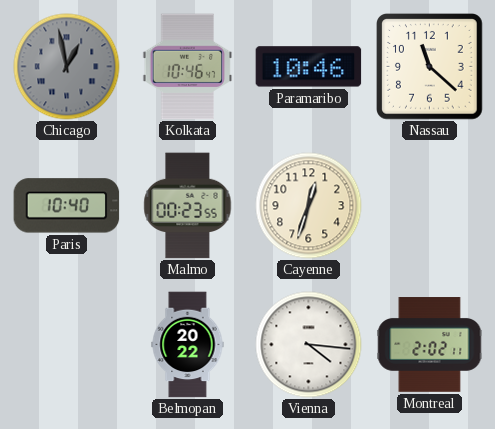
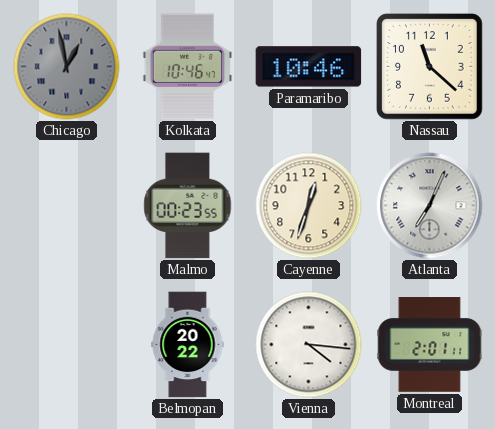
Paris: 10:40 -> none
Atlanta: none -> 7:04
Montreal: 2:02 -> 2:01
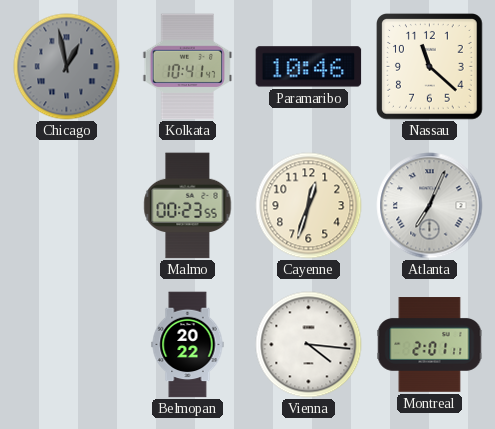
Kolkata: 10:46 -> 10:41
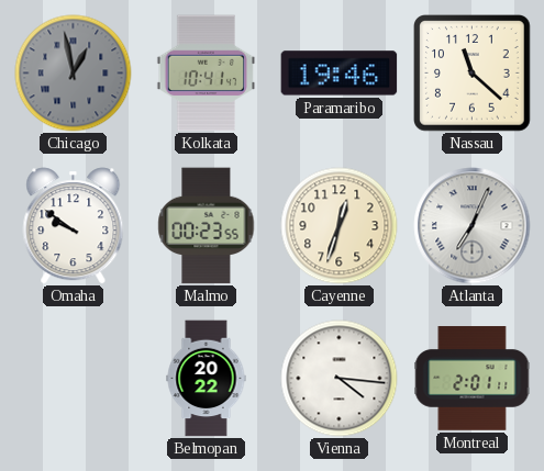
Paramaribo: 10:46 -> 19:46
Omaha: none -> 9:51
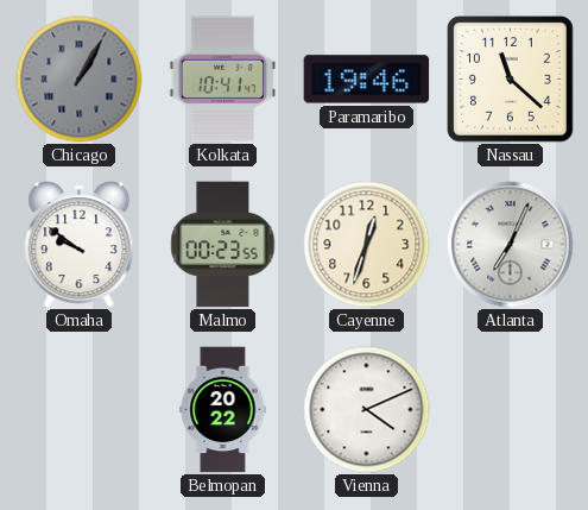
Chicago: 12:58 -> 1:05
Vienna: 4:16 -> 4:11
Montreal: 2:01 -> none
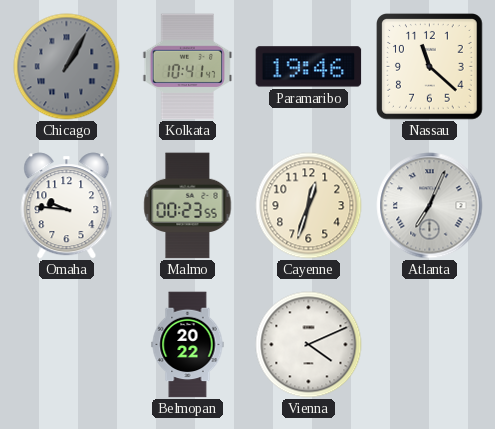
Omaha: 9:51 -> 9:46
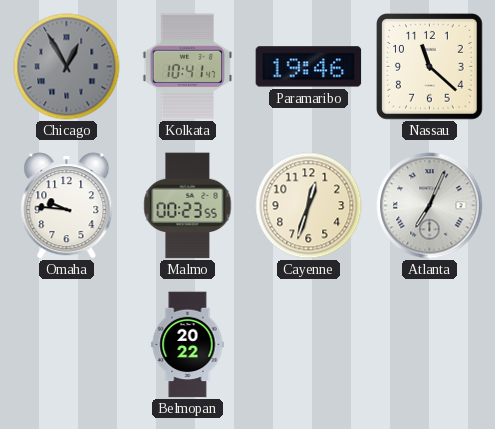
Chicago: 1:05 -> 12:55
Vienna: 4:11 -> none
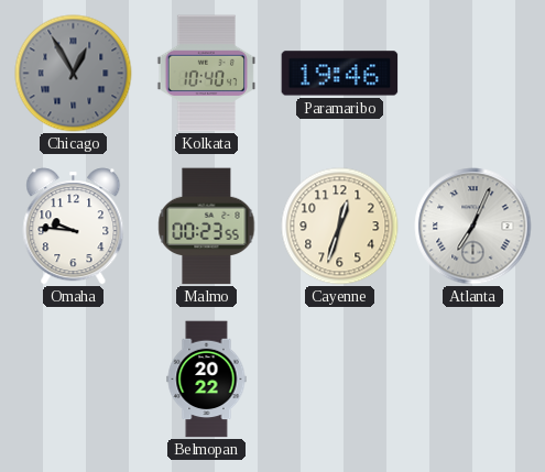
Kolkata: 10:41 -> 10:40
Nassau: 11:22 -> none
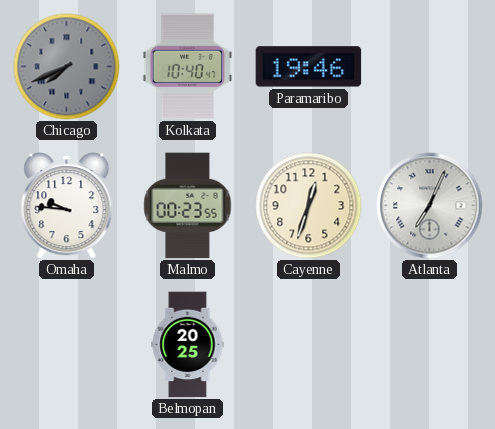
Chicago: 12:55 -> 7:41
Belmopan: 20:22 -> 20:25
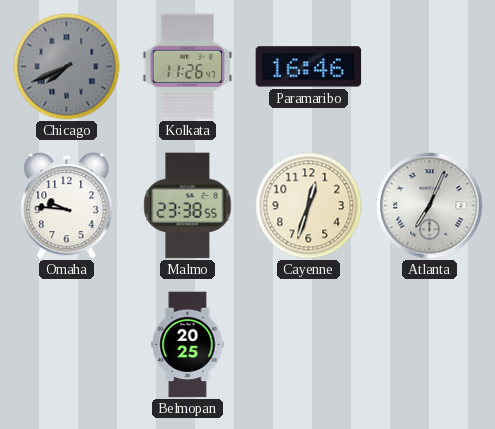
Kolkata: 10:40 -> 11:26
Paramaribo: 19:46 -> 16:46
Malmo: 00:23 -> 23:38
